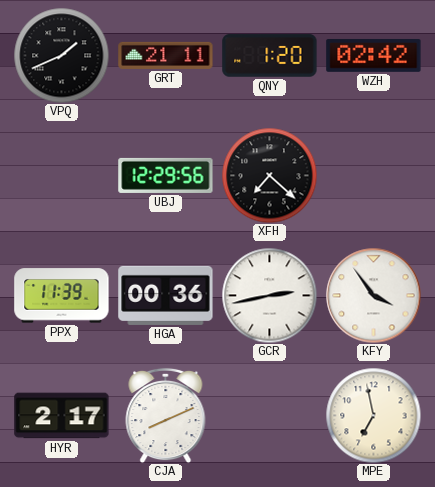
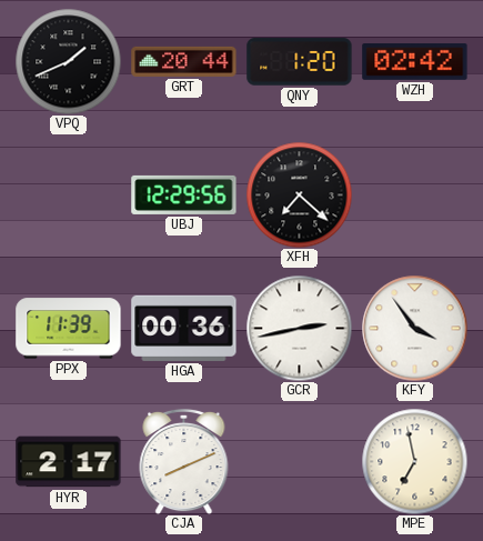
GRT: 21:11 -> 20:44
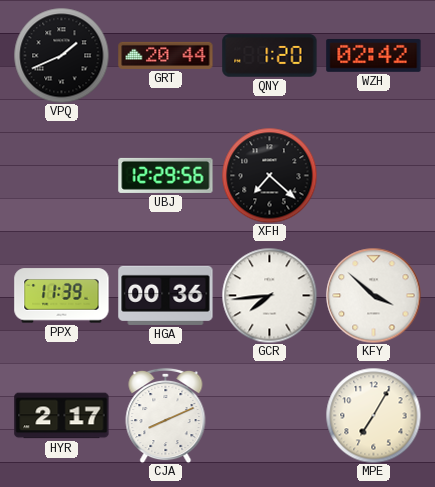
GCR: 2:43 -> 7:44
KFY: 3:54 -> 3:52
MPE: 6:58 -> 7:05
